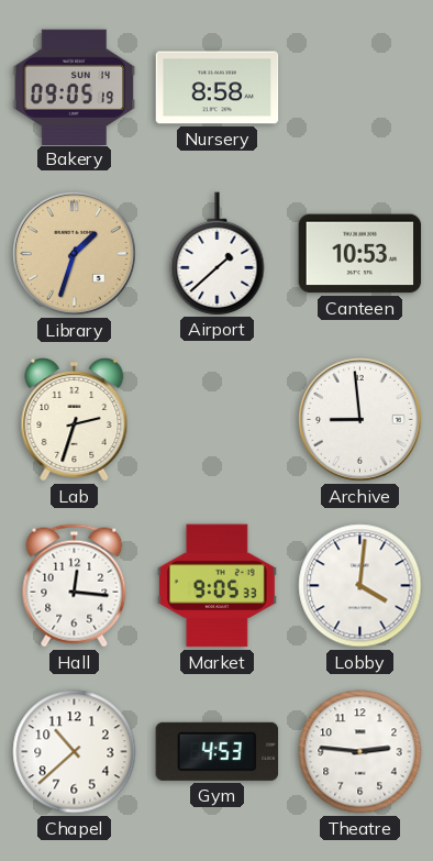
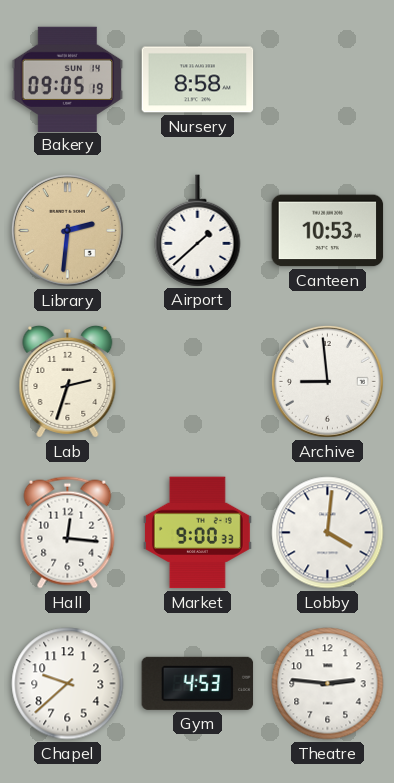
Library: 1:33 -> 2:31
Market: 9:05 -> 9:00
Chapel: 10:38 -> 9:38
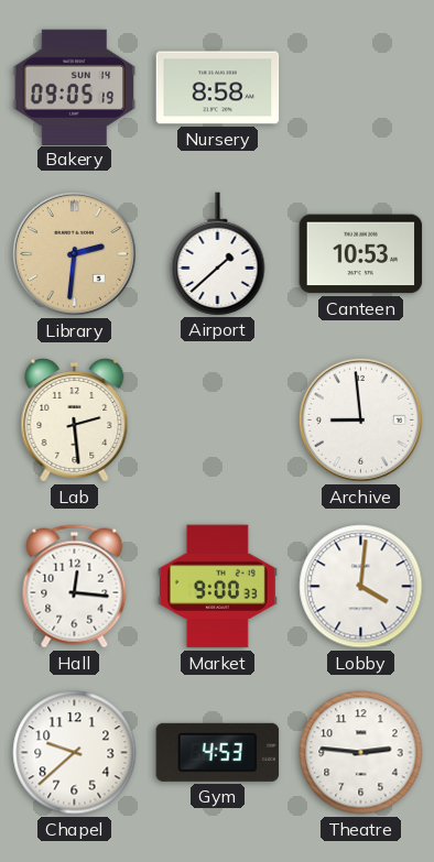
Lab: 2:33 -> 2:29
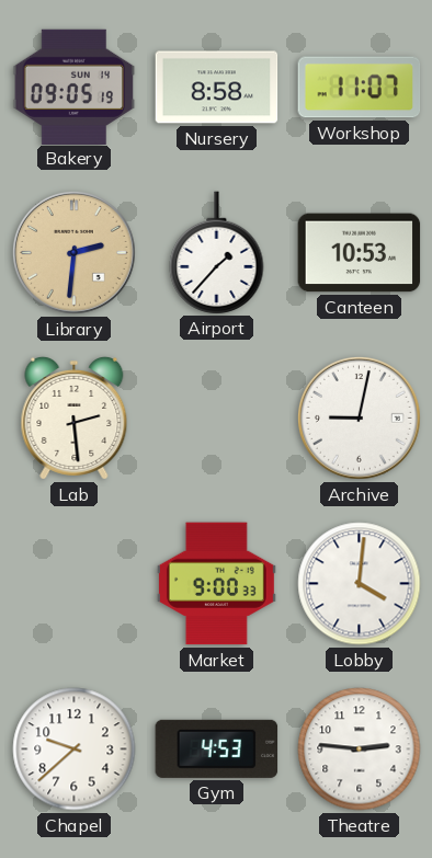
Workshop: none -> 11:07
Airport: 1:38 -> 1:37
Archive: 8:59 -> 9:02
Hall: 12:16 -> none
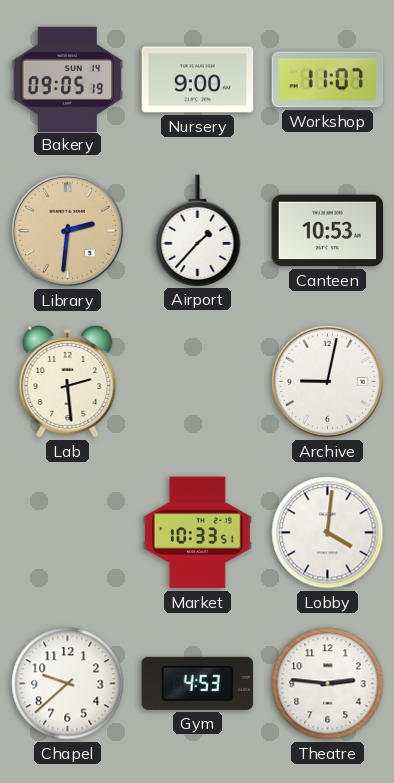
Nursery: 8:58 -> 9:00
Market: 9:00 -> 10:33
